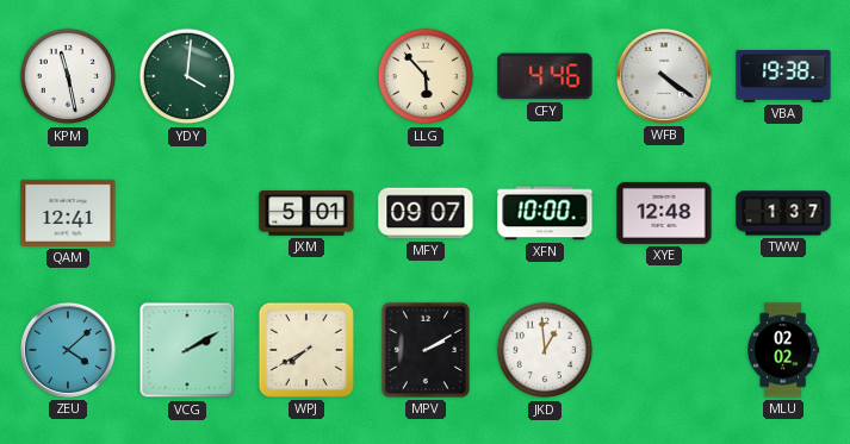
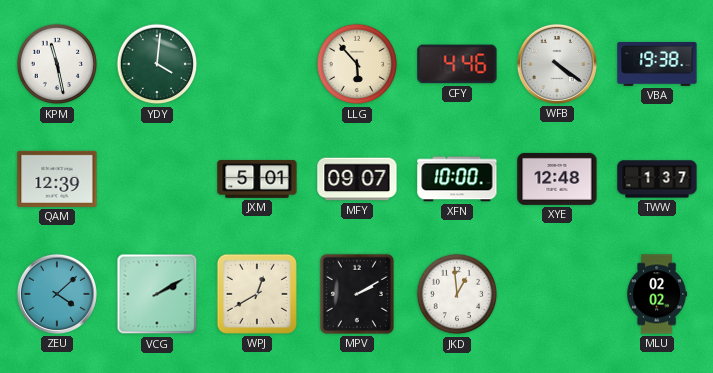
QAM: 12:41 -> 12:39
WPJ: 7:40 -> 12:40
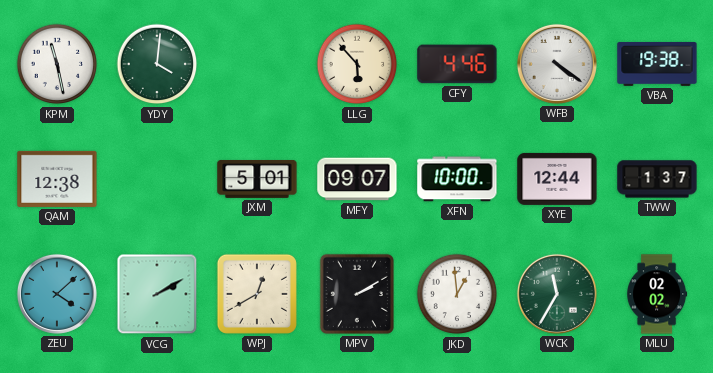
QAM: 12:39 -> 12:38
XYE: 12:48 -> 12:44
WCK: none -> 11:35
